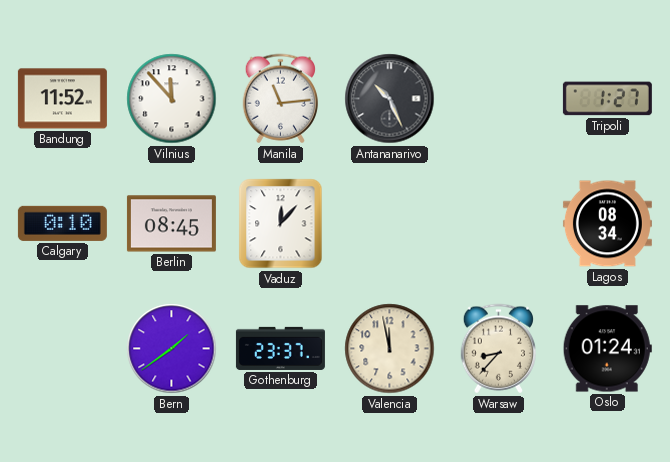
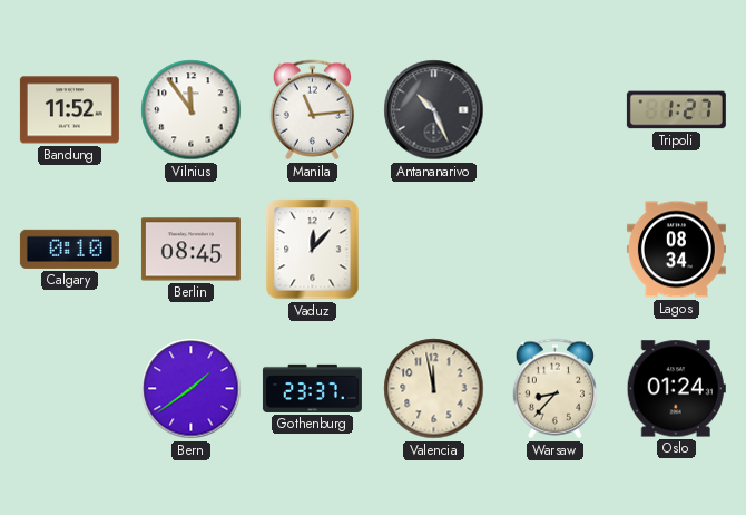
Vilnius: 11:53 -> 11:54
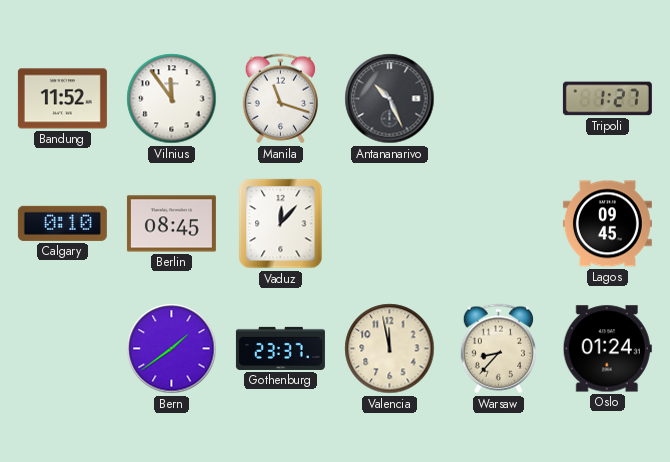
Manila: 11:14 -> 11:18
Lagos: 08:34 -> 09:45
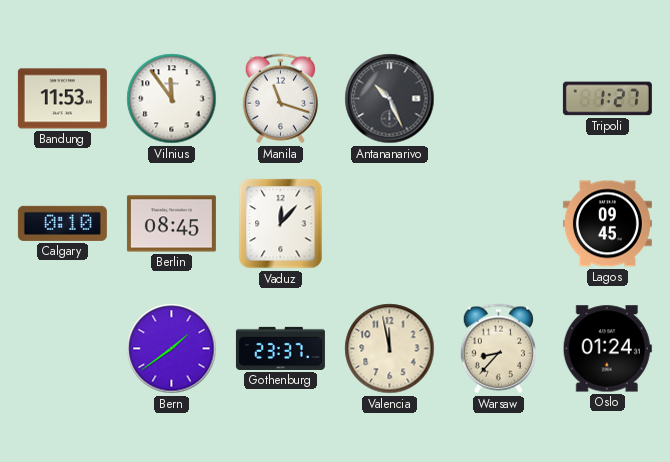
Bandung: 11:52 -> 11:53
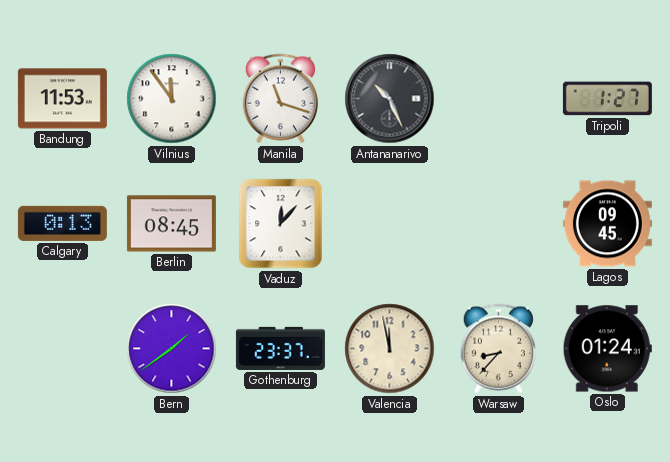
Calgary: 0:10 -> 0:13
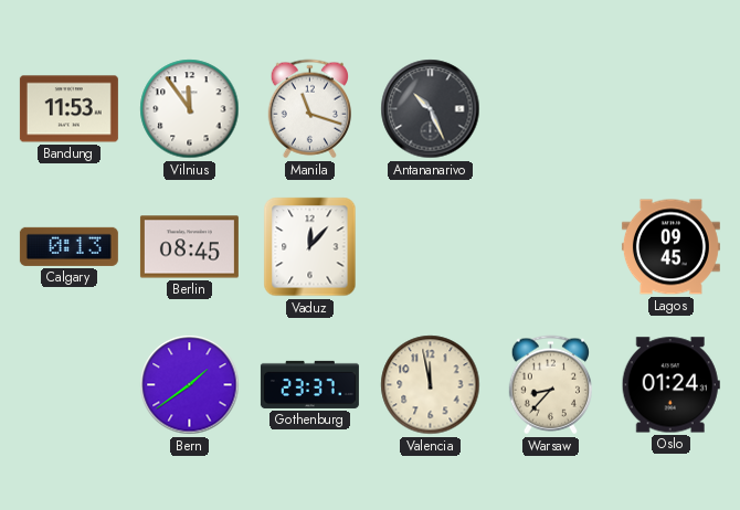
Tripoli: 1:27 -> none
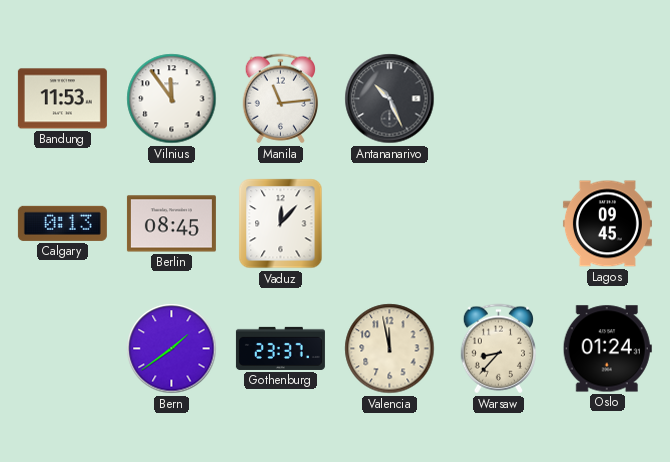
Manila: 11:18 -> 11:14
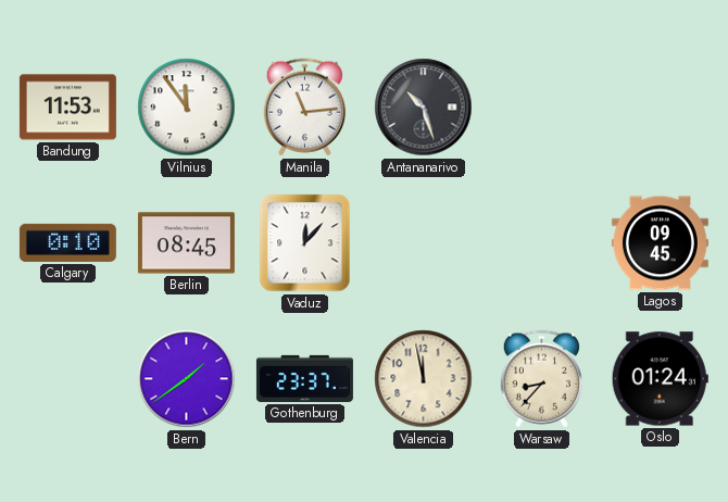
Antananarivo: 10:26 -> 10:27
Calgary: 0:13 -> 0:10
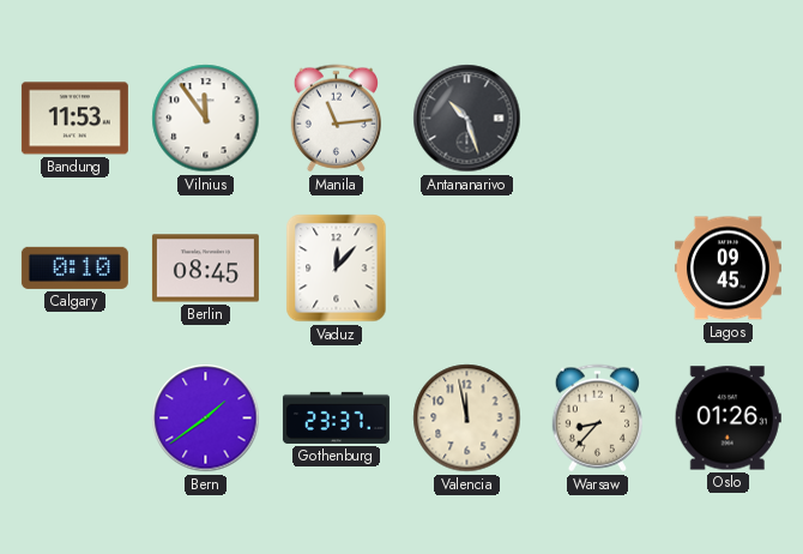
Oslo: 01:24 -> 01:26
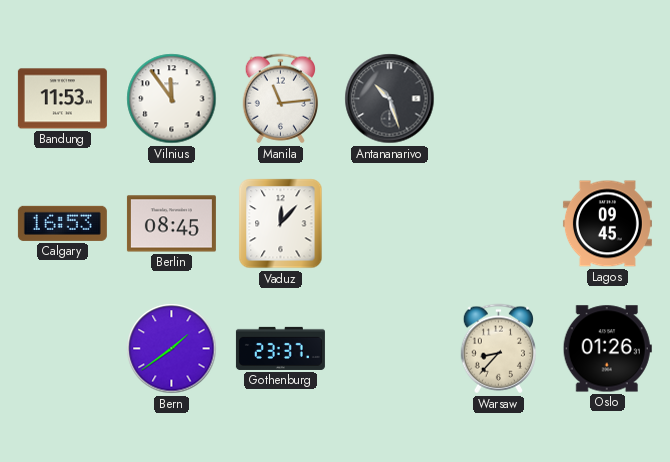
Calgary: 0:10 -> 16:53
Valencia: 11:58 -> none
